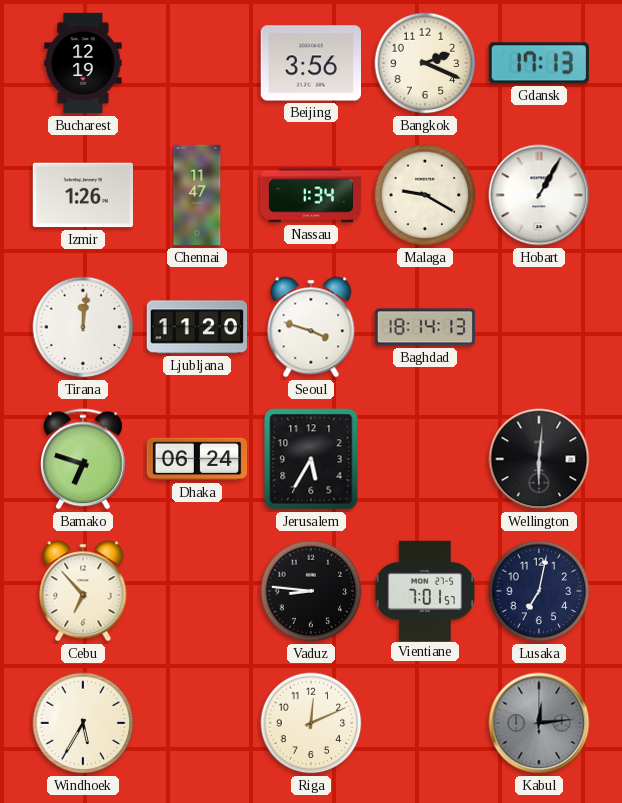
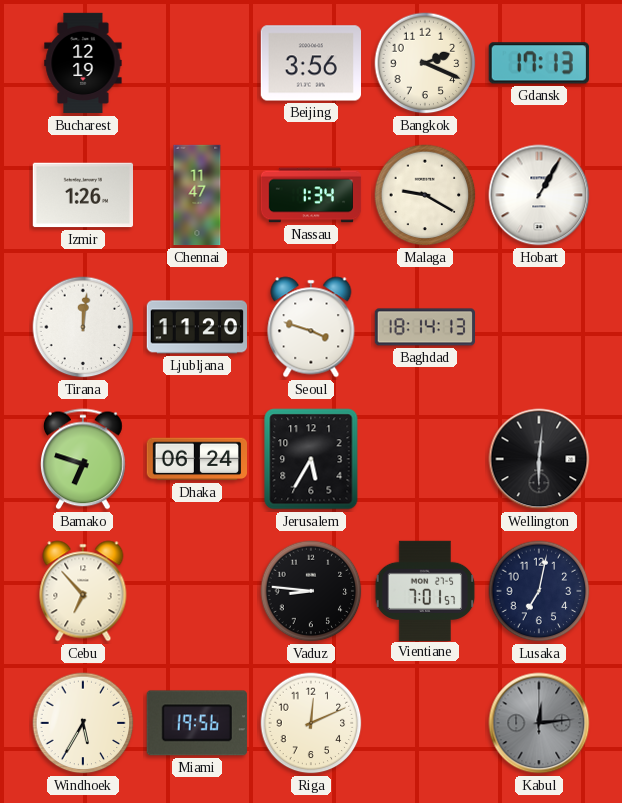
Miami: none -> 19:56
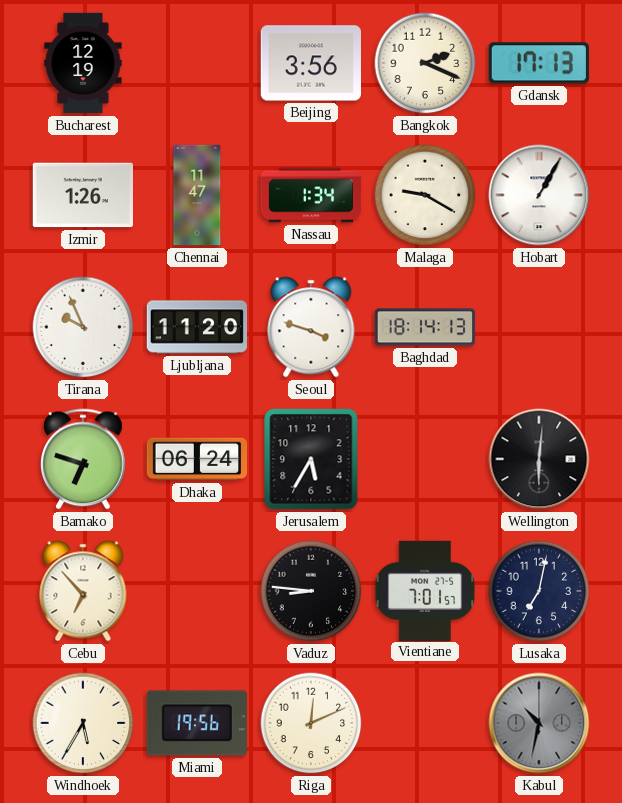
Tirana: 12:01 -> 9:56
Kabul: 12:14 -> 10:32
